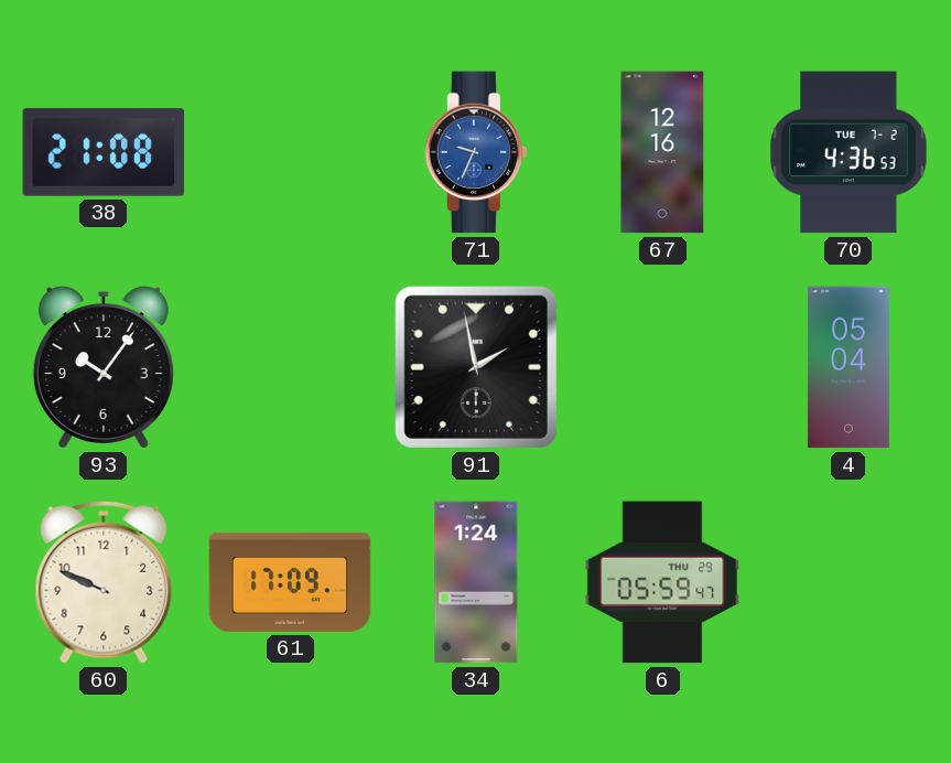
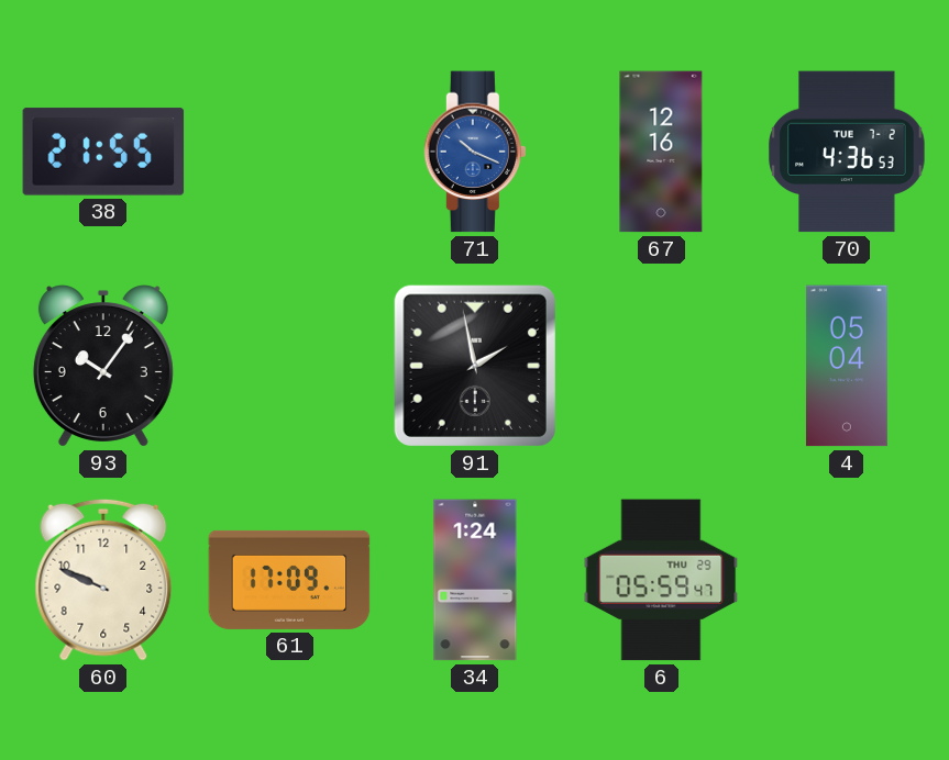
38: 21:08 -> 21:55
71: 9:34 -> 10:19
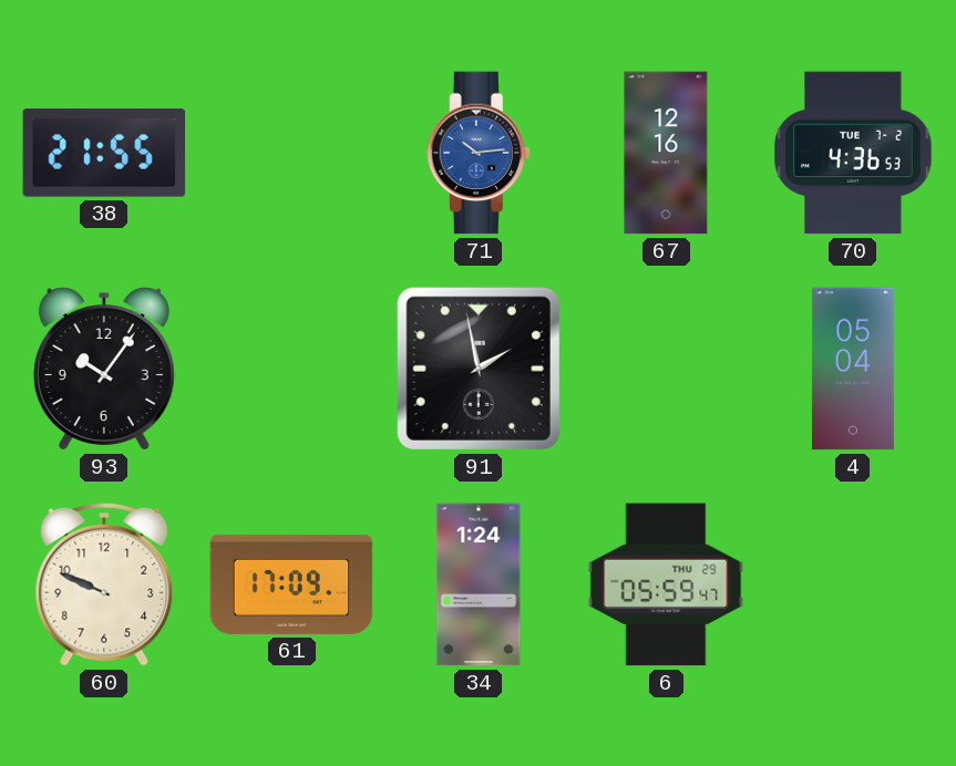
71: 10:19 -> 10:14
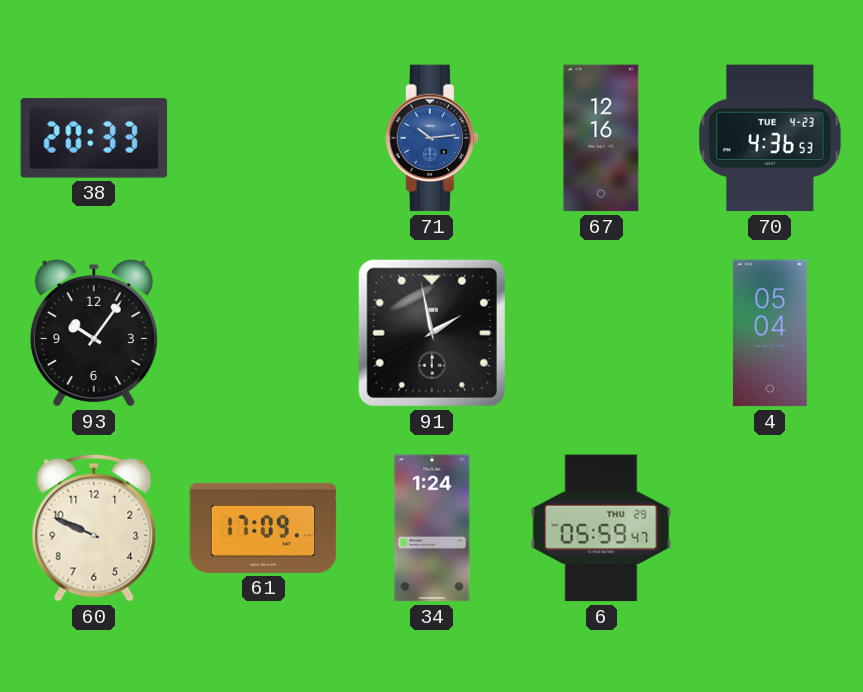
38: 21:55 -> 20:33
70 date: TUE 7-2 -> TUE 4-23
